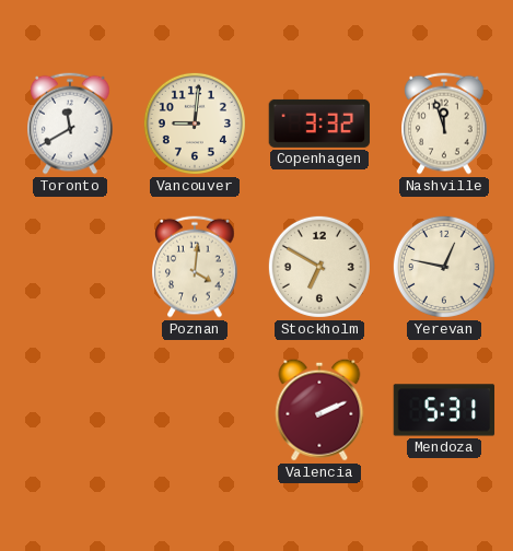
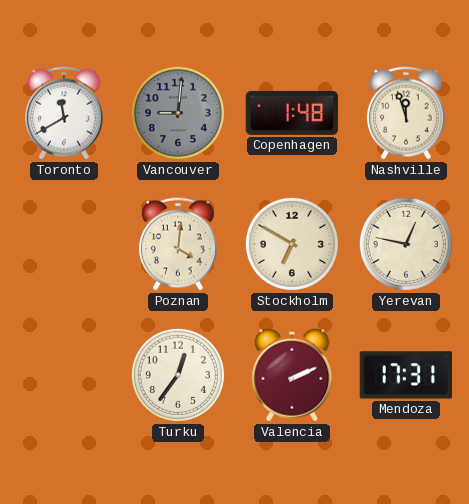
Vancouver dial: cream -> grey
Copenhagen: 3:32 -> 1:48
Turku: none -> 12:36
Mendoza: 5:31 -> 17:31
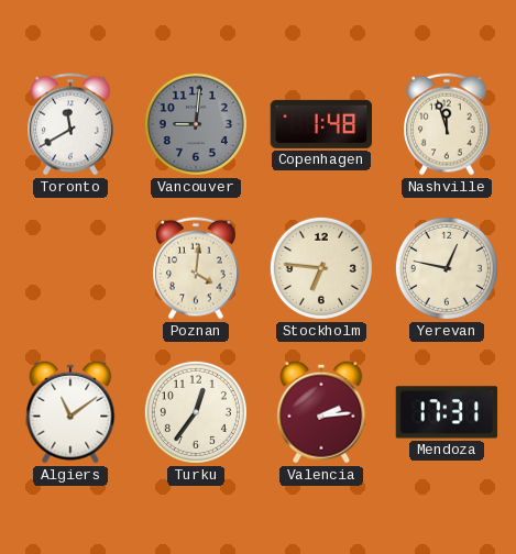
Stockholm: 6:50 -> 6:46
Algiers: none -> 11:09
Valencia: 2:11 -> 2:14
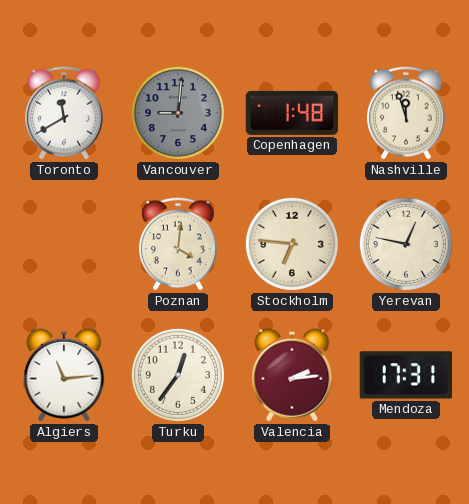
Algiers: 11:09 -> 11:14
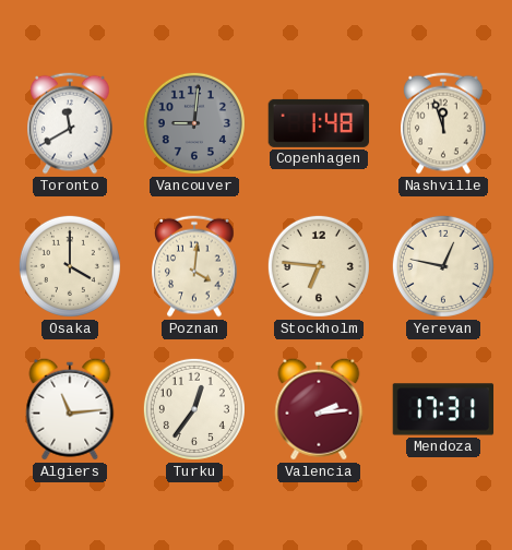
Osaka: none -> 4:00
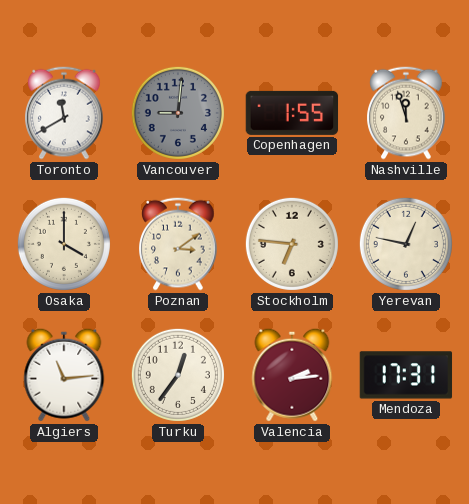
Copenhagen: 1:48 -> 1:55
Poznan: 4:01 -> 3:09
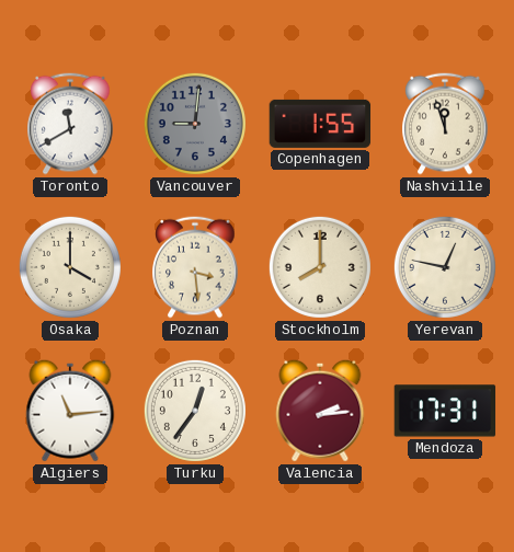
Poznan: 3:09 -> 3:29
Stockholm: 6:46 -> 8:00
